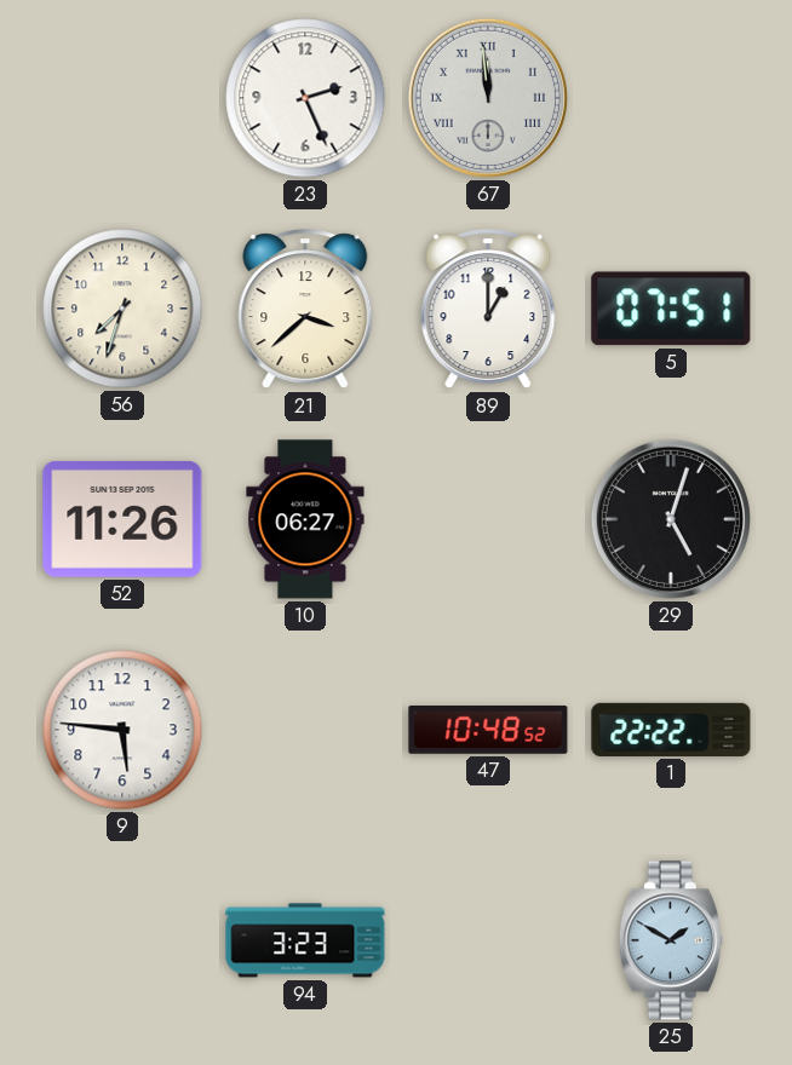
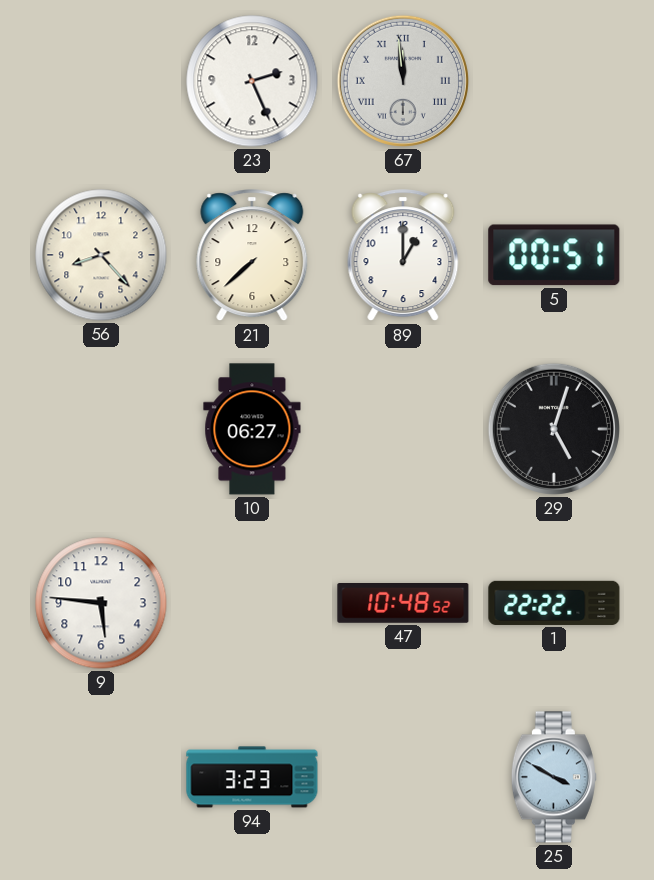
56: 7:33 -> 8:23
21: 3:38 -> 7:38
5: 07:51 -> 00:51
52: 11:26 -> none
25: 1:50 -> 3:50
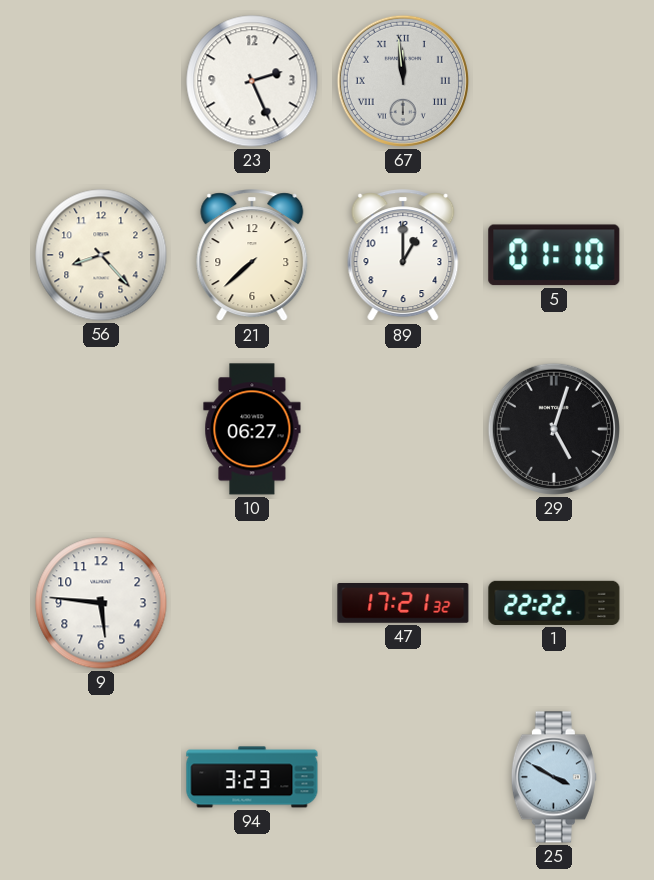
5: 00:51 -> 01:10
47: 10:48 -> 17:21
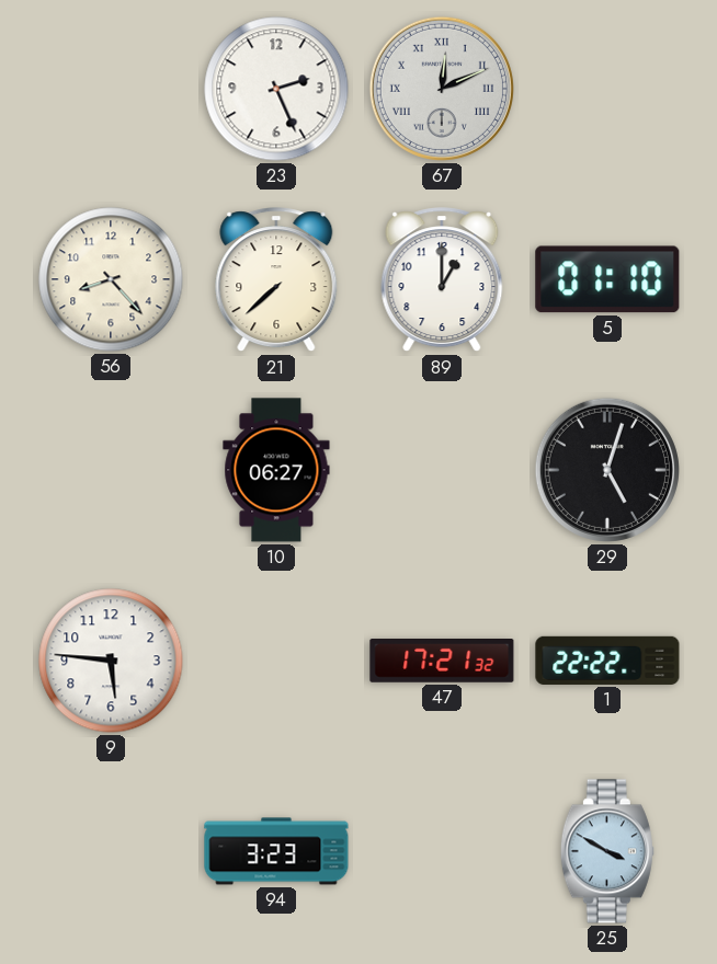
67: 11:59 -> 12:11
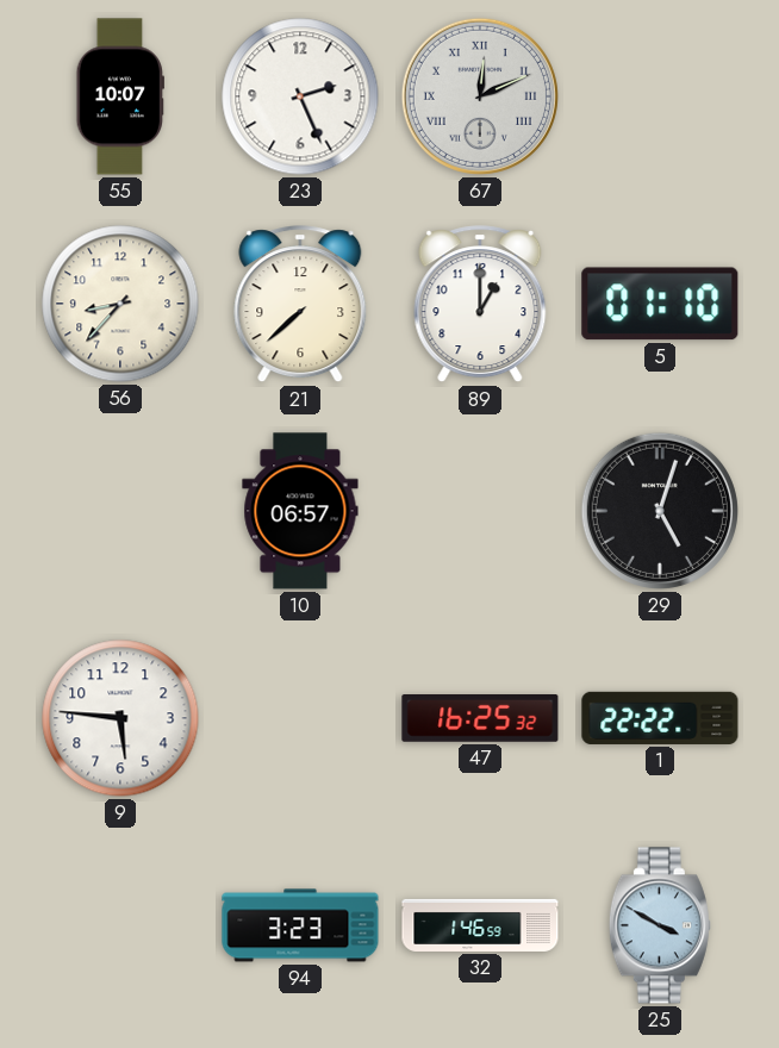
55: none -> 10:07
56: 8:23 -> 8:37
10: 06:27 -> 06:57
47: 17:21 -> 16:25
32: none -> 1:46
